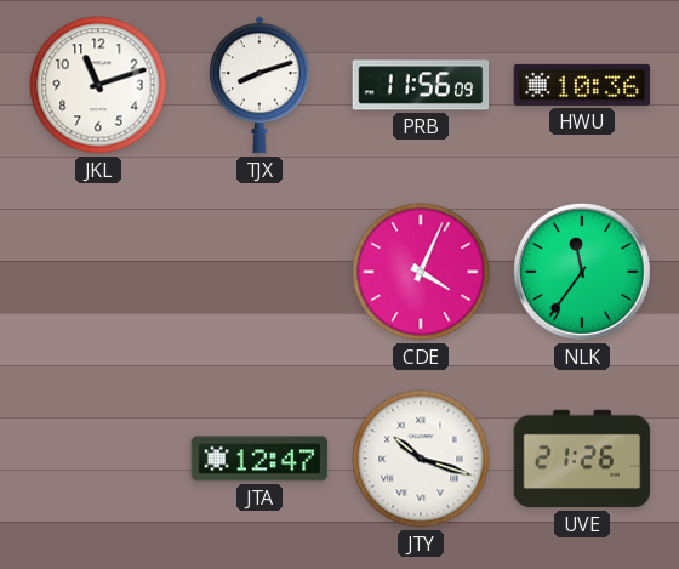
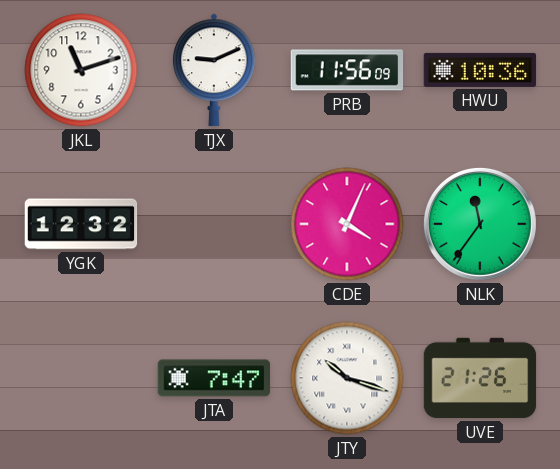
TJX: 8:12 -> 9:11
YGK: none -> 12:32
JTA: 12:47 -> 7:47
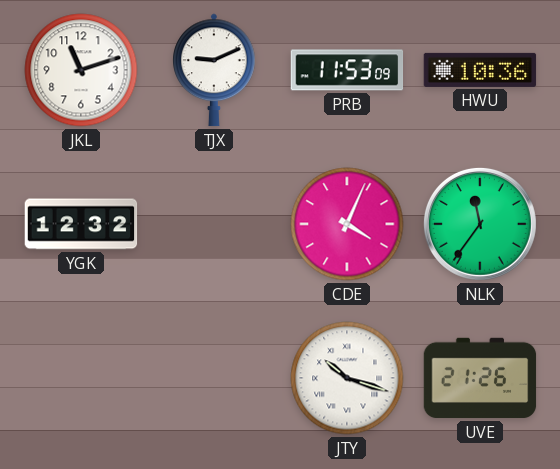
PRB: 11:56 -> 11:53
JTA: 7:47 -> none
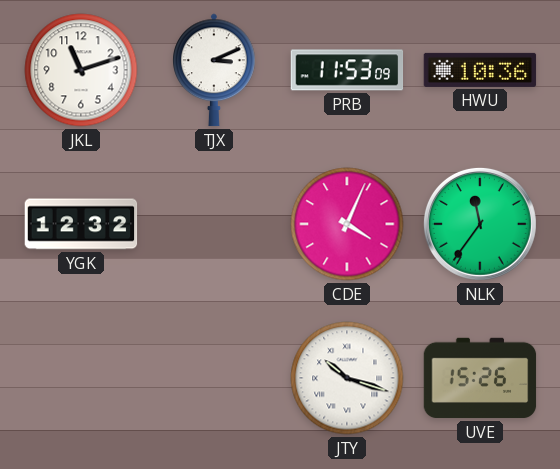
TJX: 9:11 -> 3:11
UVE: 21:26 -> 15:26
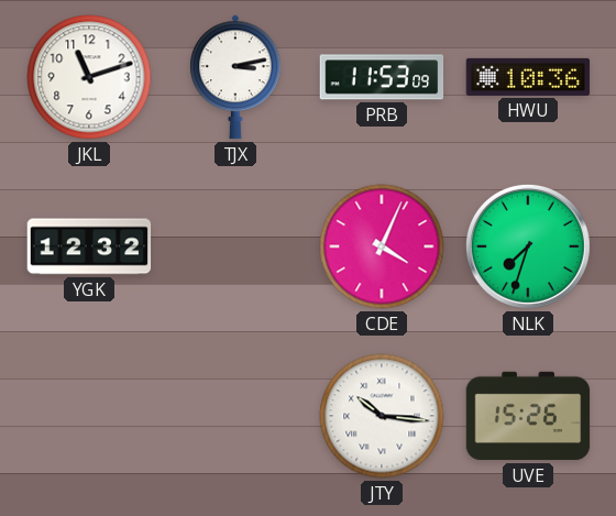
TJX: 3:11 -> 3:13
NLK: 11:36 -> 7:33
JTY: 10:18 -> 10:16
